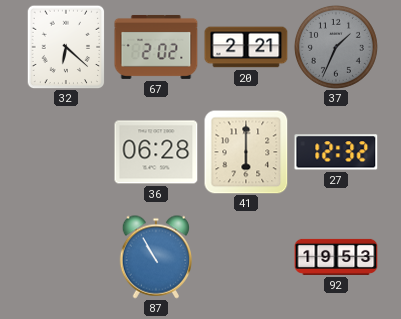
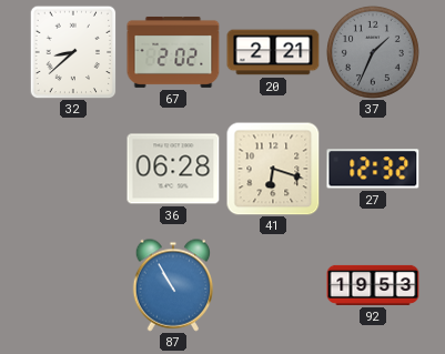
32: 6:22 -> 8:38
41: 6:00 -> 6:18
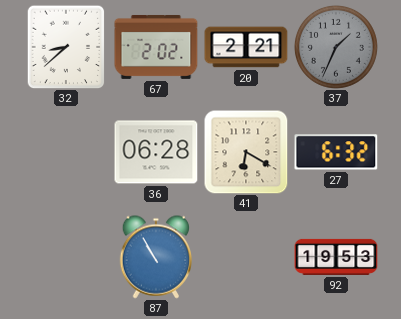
41: 6:18 -> 6:20
27: 12:32 -> 6:32
